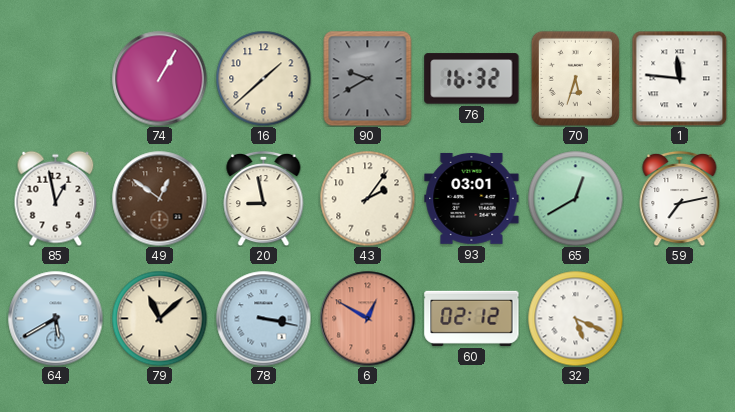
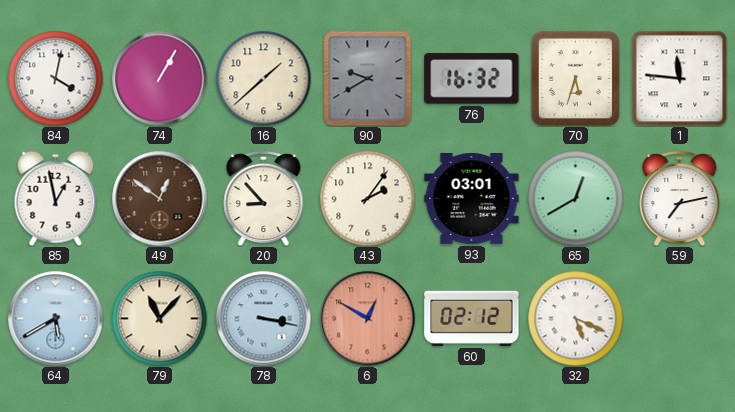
84: none -> 4:02
20: 8:58 -> 8:53
79: 11:08 -> 11:07
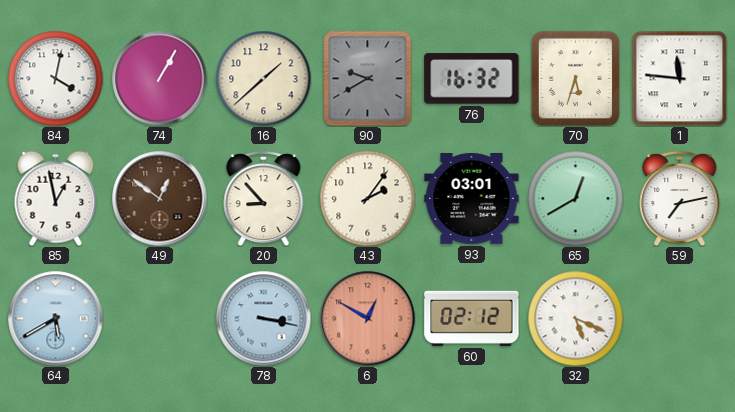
79: 11:07 -> none
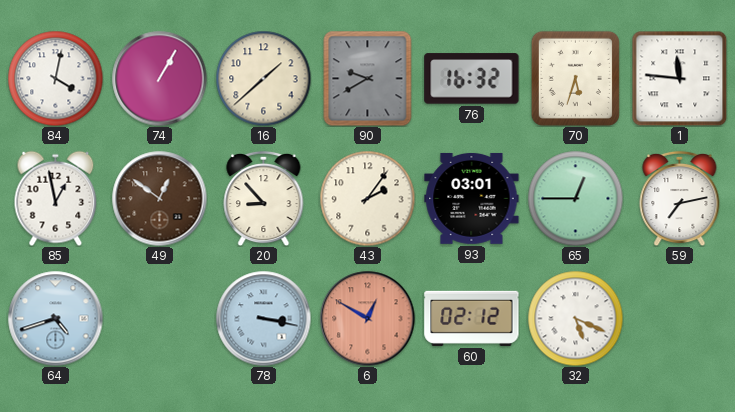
65: 12:40 -> 12:45
64: 5:40 -> 4:42
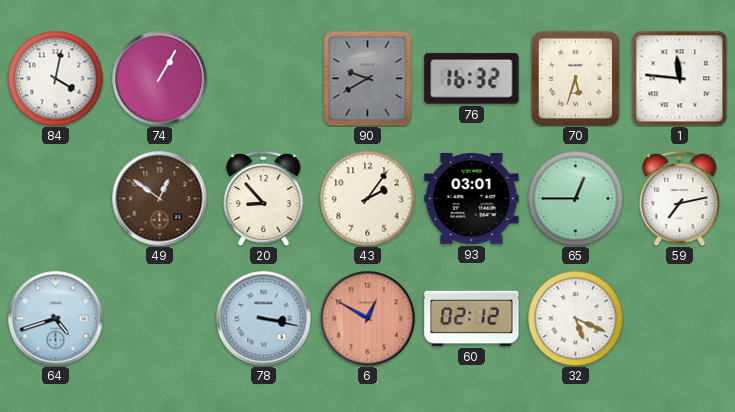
16: 1:38 -> none
85: 12:58 -> none
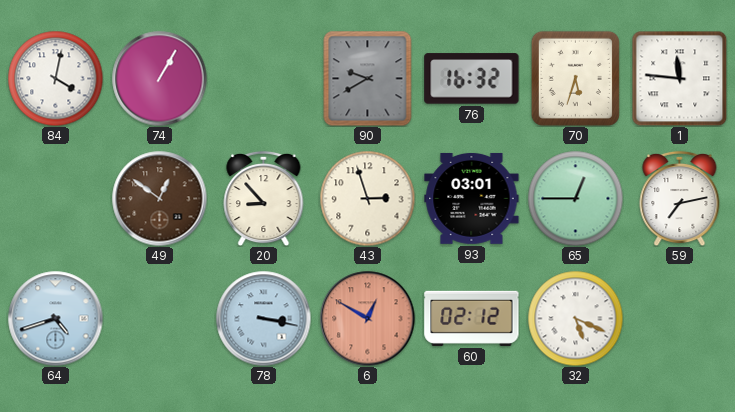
43: 2:06 -> 2:57
